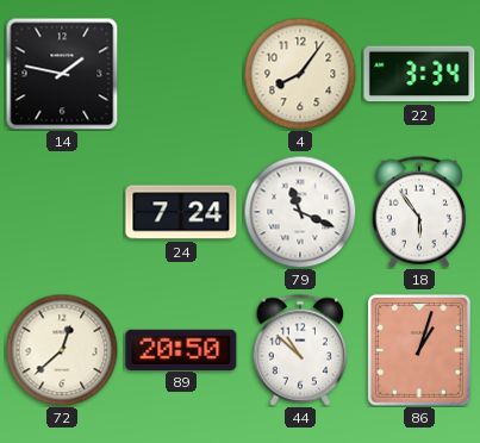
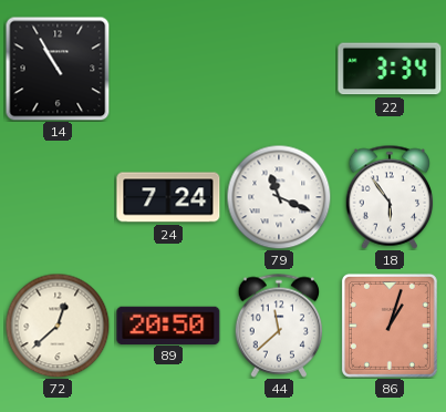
14: 1:47 -> 10:55
4: 8:06 -> none
44: 10:52 -> 11:38
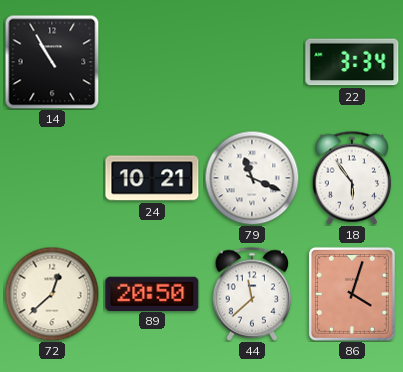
24: 7:24 -> 10:21
86: 1:03 -> 4:03
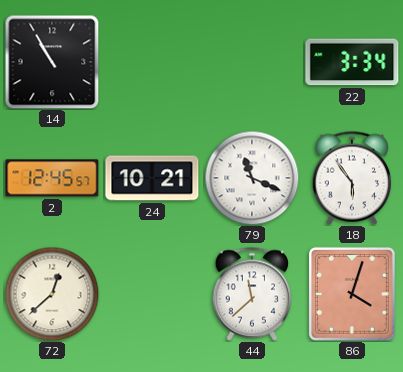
2: none -> 12:45
89: 20:50 -> none
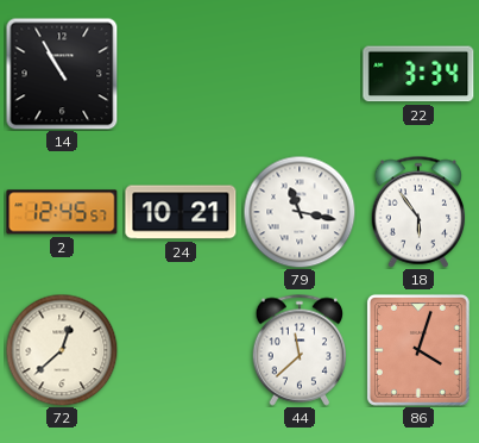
79: 11:19 -> 11:17
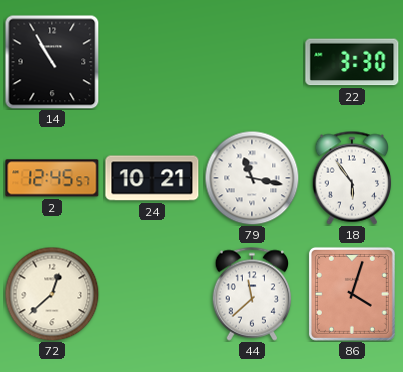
22: 3:34 -> 3:30
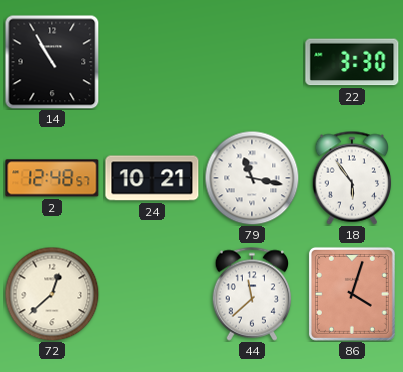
2: 12:45 -> 12:48
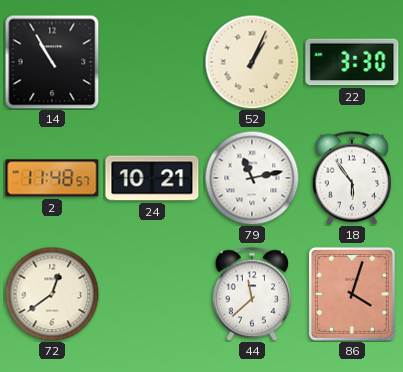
52: none -> 1:04
2: 12:48 -> 11:48
79: 11:17 -> 11:13
72: 12:38 -> 12:39
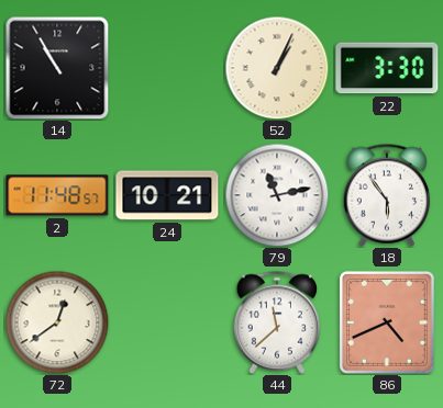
86: 4:03 -> 4:41
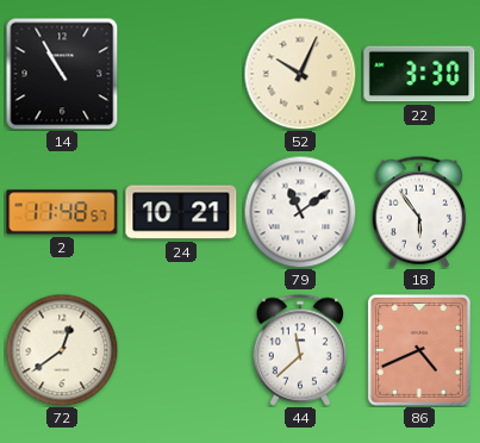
52: 1:04 -> 10:04
79: 11:13 -> 11:09
